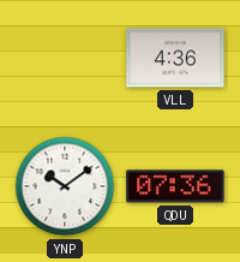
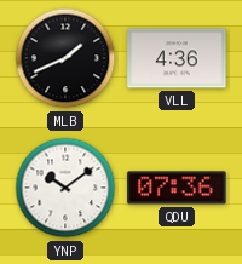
MLB: none -> 1:41
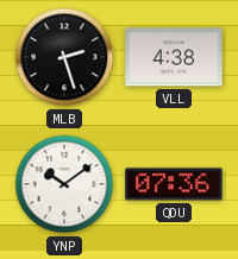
MLB: 1:41 -> 2:27
VLL: 4:36 -> 4:38
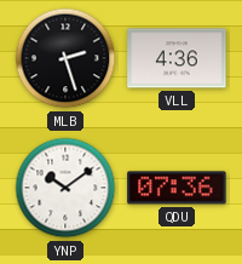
VLL: 4:38 -> 4:36
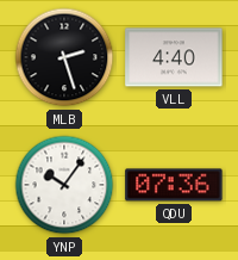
VLL: 4:36 -> 4:40
YNP: 10:09 -> 10:06
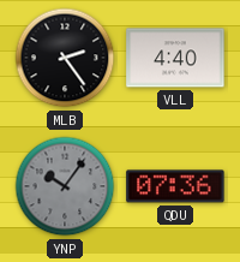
MLB: 2:27 -> 2:24
YNP dial: white -> grey
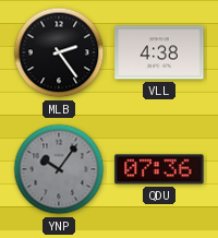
VLL: 4:40 -> 4:38
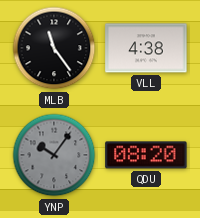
MLB: 2:24 -> 11:24
QDU: 07:36 -> 08:20
